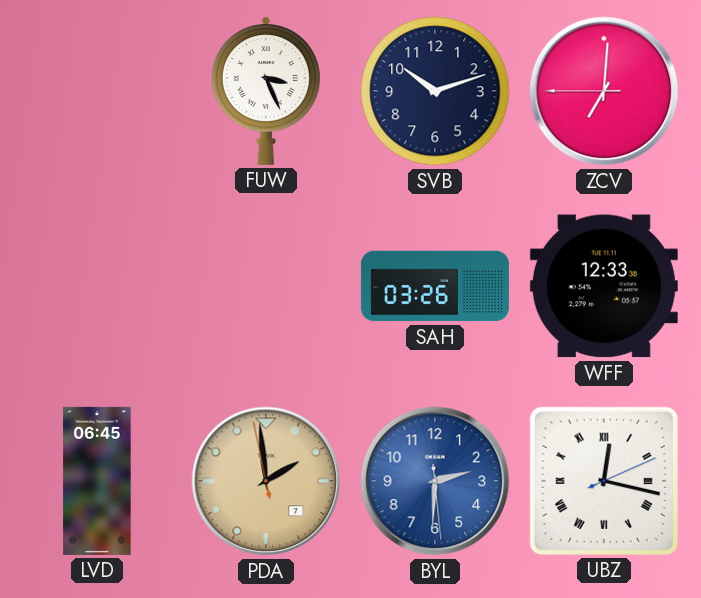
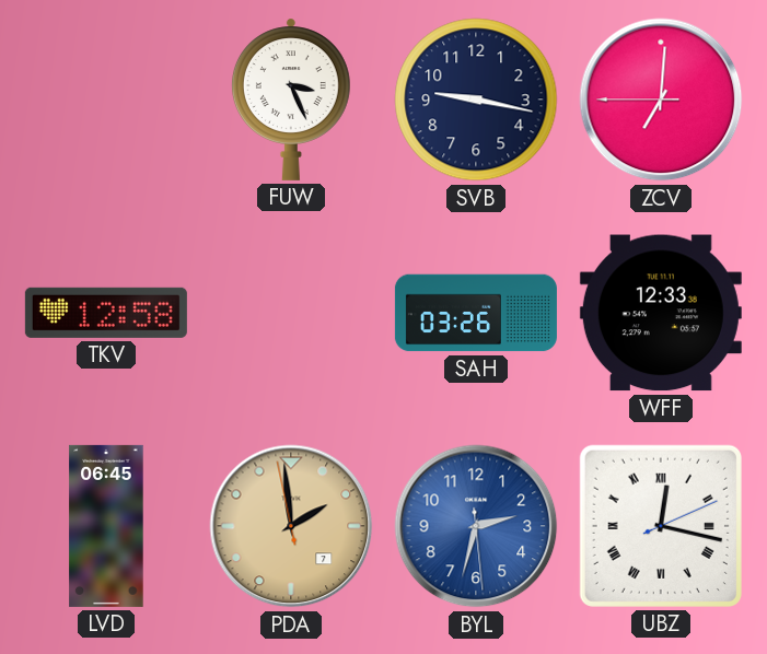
SVB: 10:12 -> 9:17
TKV: none -> 12:58
BYL: 2:30 -> 2:32
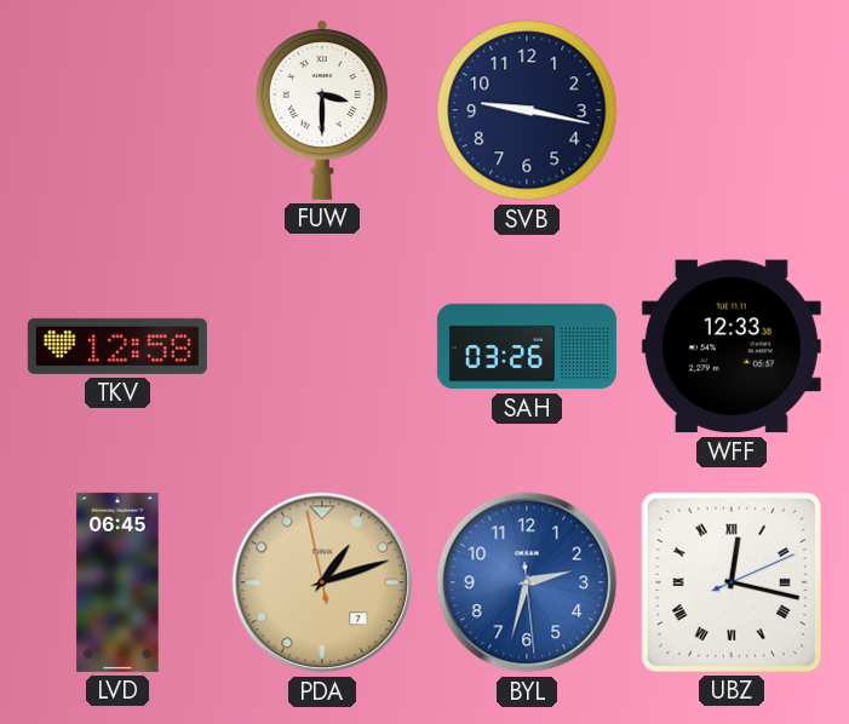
FUW: 3:26 -> 3:30
ZCV: 7:00 -> none
PDA: 1:58 -> 1:11
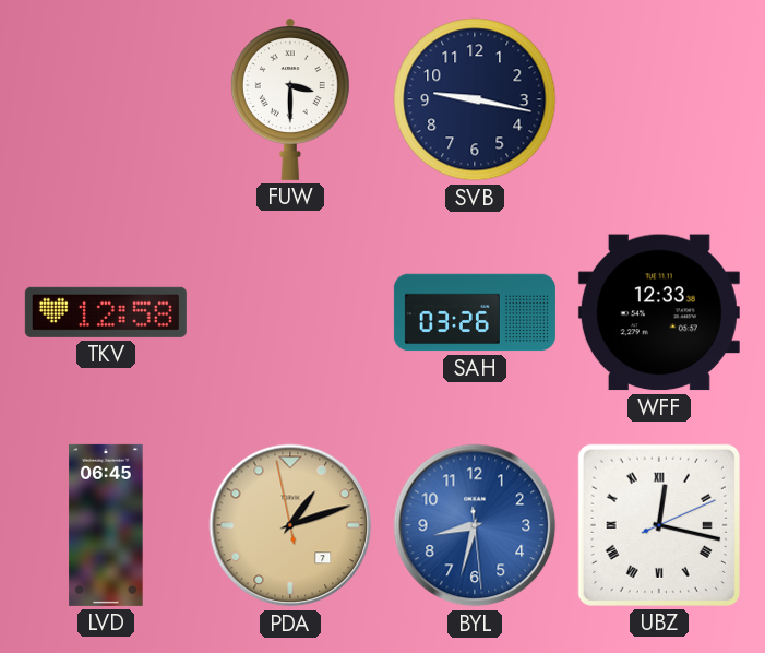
BYL: 2:32 -> 8:32
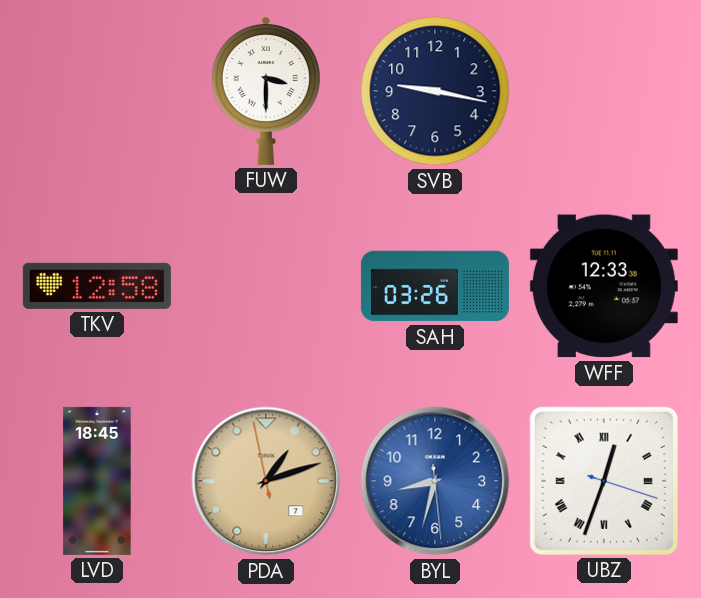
LVD: 06:45 -> 18:45
UBZ: 12:17 -> 12:33
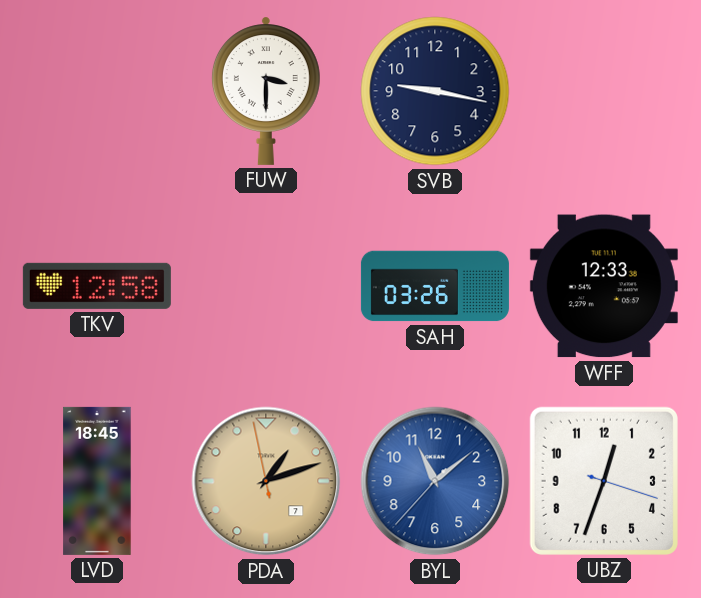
BYL: 8:32 -> 11:08
UBZ numerals: Roman -> Arabic
